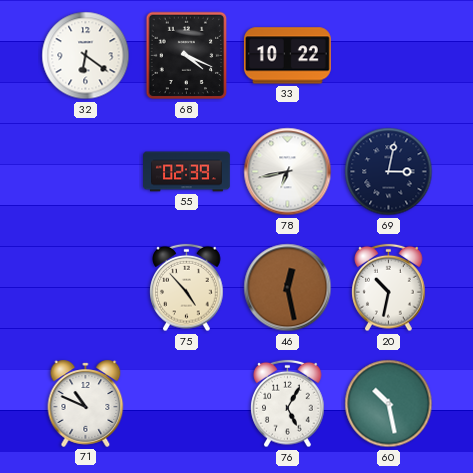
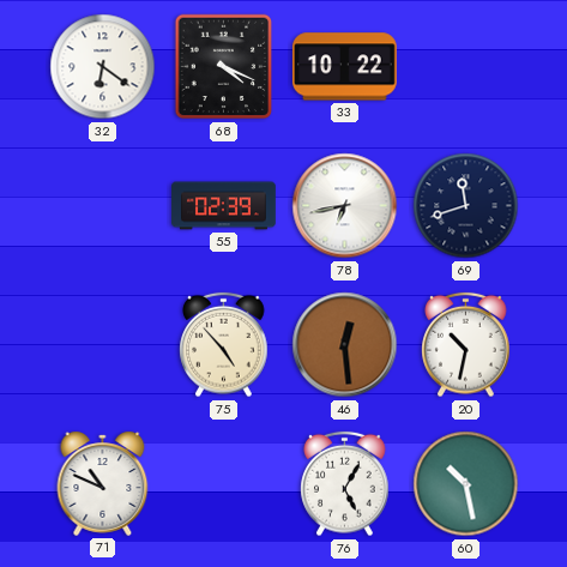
69: 3:02 -> 11:42
46: 12:28 -> 12:29
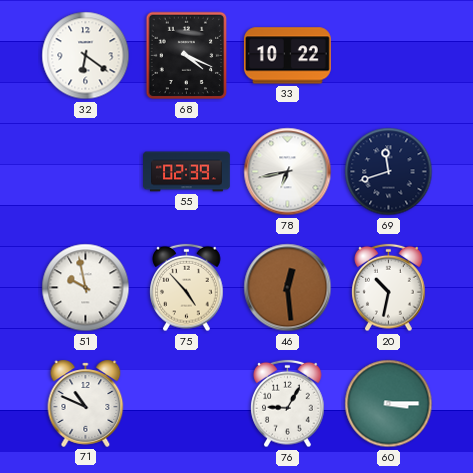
51: none -> 9:58
76: 5:05 -> 9:05
60: 10:28 -> 3:15
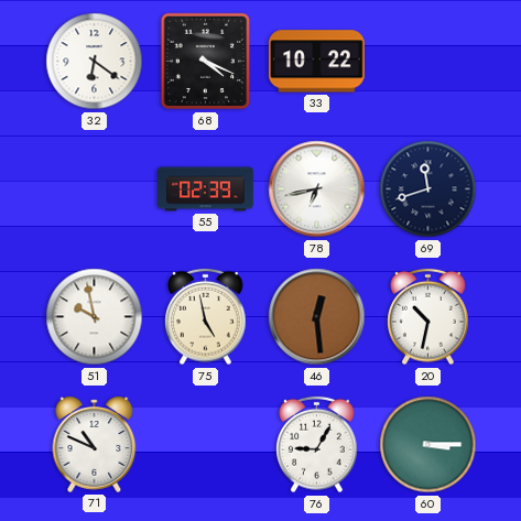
75: 4:53 -> 4:58
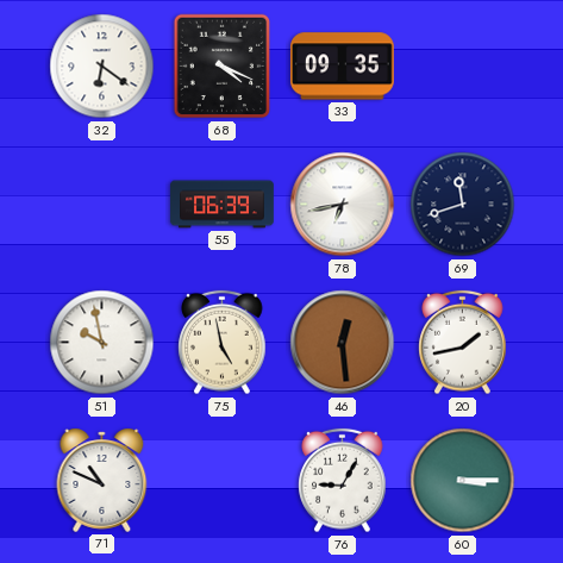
33: 10:22 -> 09:35
55: 02:39 -> 06:39
20: 10:32 -> 1:43
